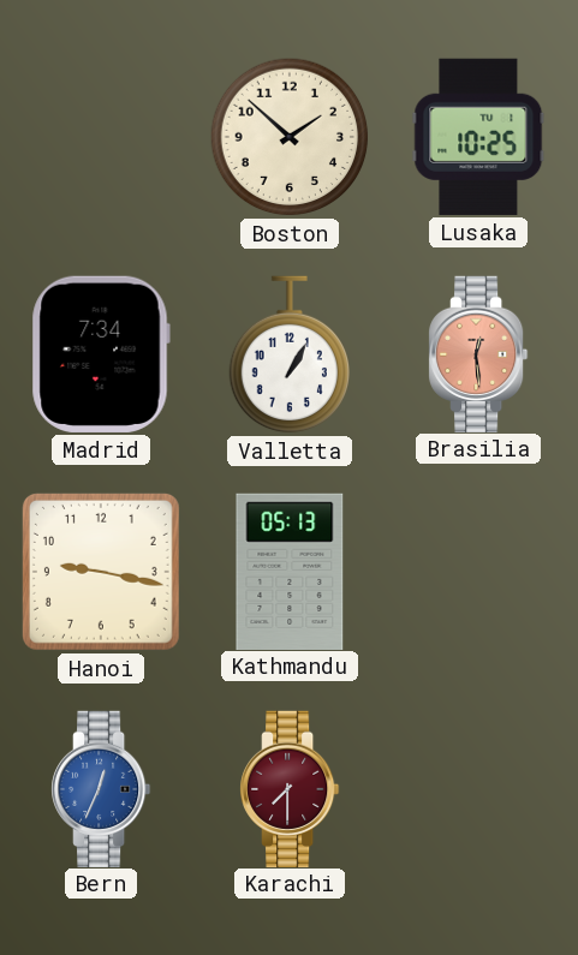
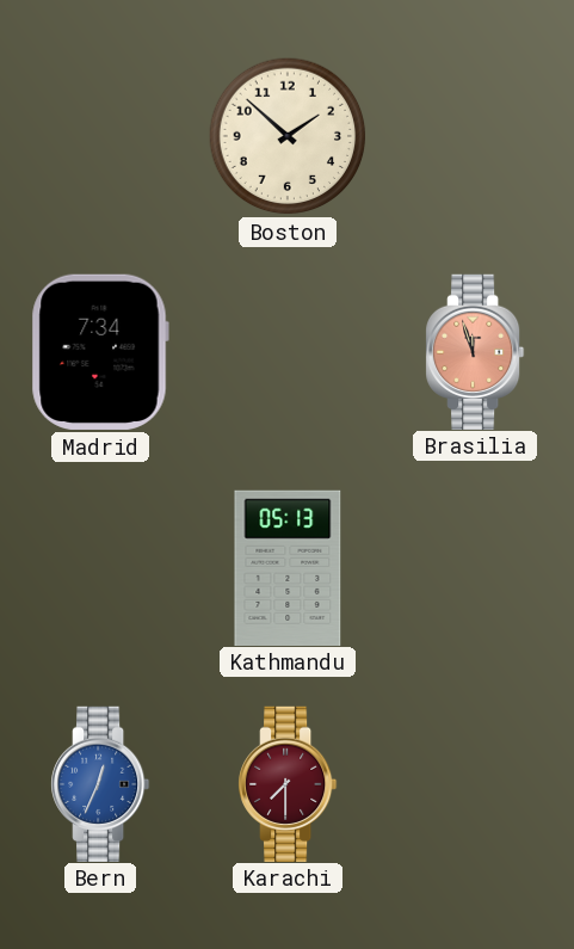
Lusaka: 10:25 -> none
Valletta: 1:05 -> none
Brasilia: 12:29 -> 11:57
Hanoi: 9:17 -> none
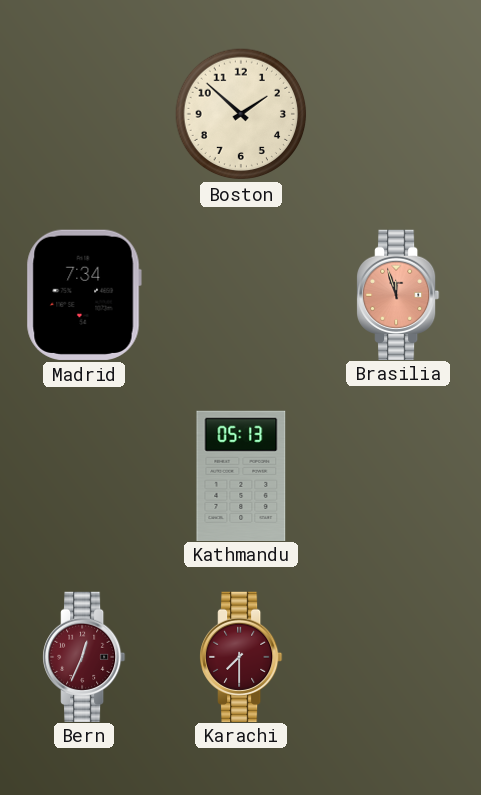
Bern dial: blue -> burgundy
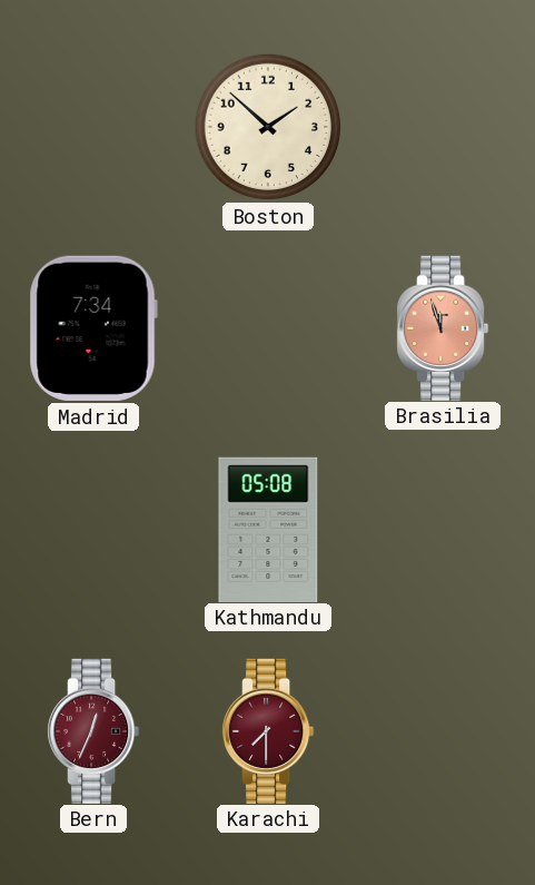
Kathmandu: 05:13 -> 05:08
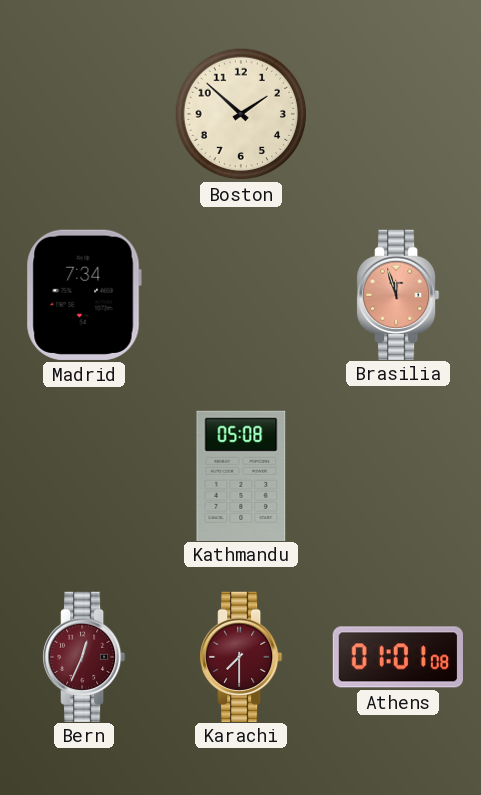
Athens: none -> 01:01
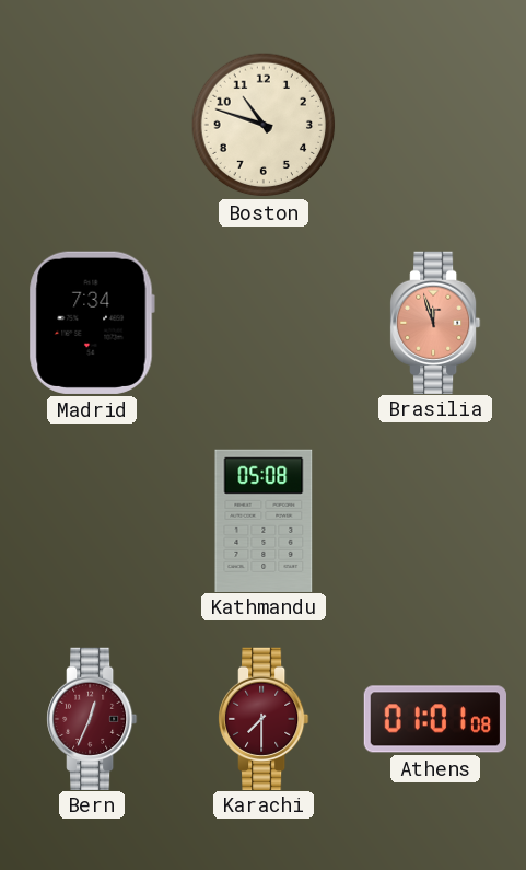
Boston: 1:52 -> 10:48
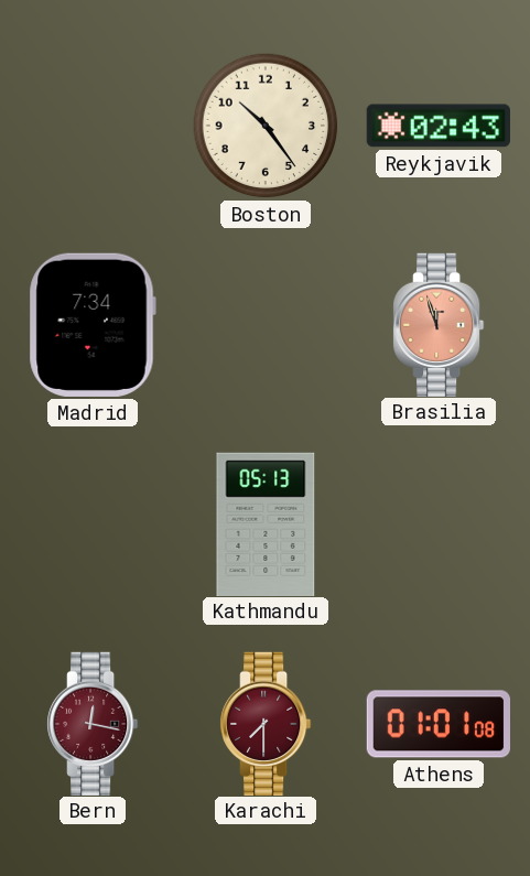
Boston: 10:48 -> 10:24
Reykjavik: none -> 02:43
Kathmandu: 05:08 -> 05:13
Bern: 12:34 -> 12:17
